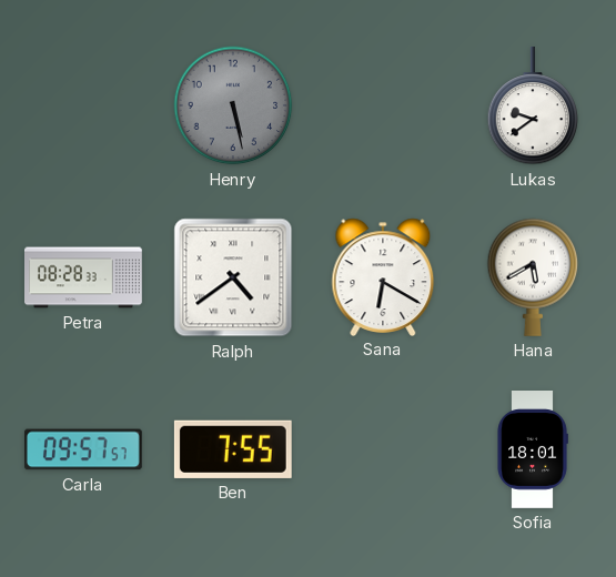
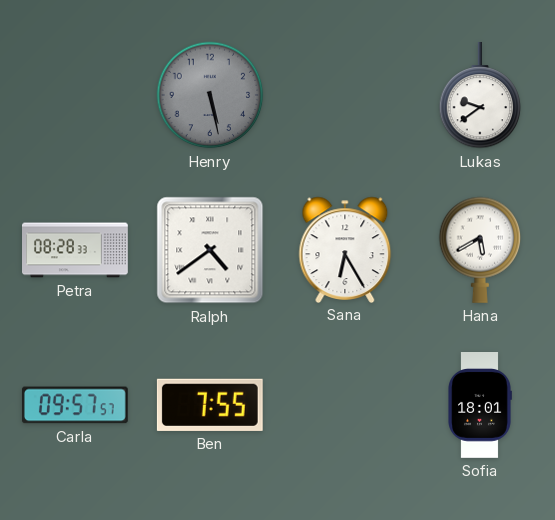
Sana: 6:20 -> 6:25
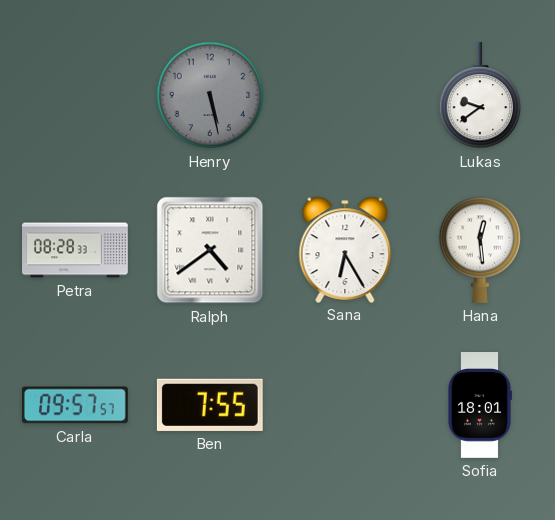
Hana: 5:40 -> 12:29
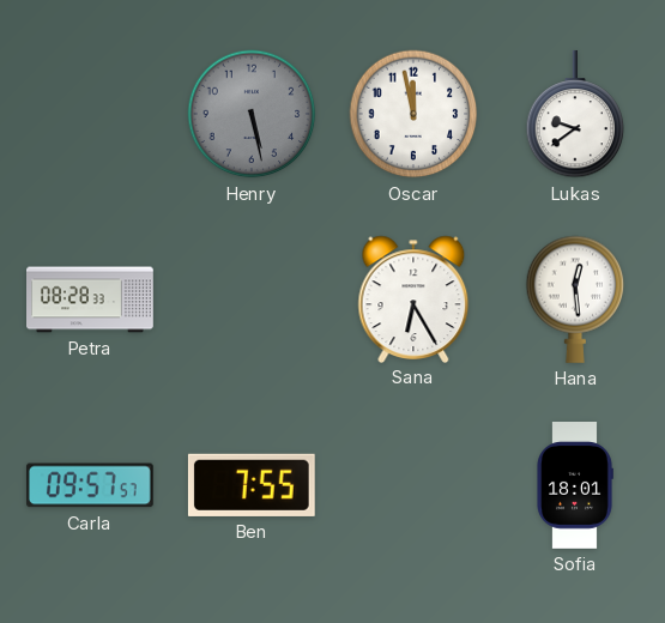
Oscar: none -> 11:58
Ralph: 4:39 -> none
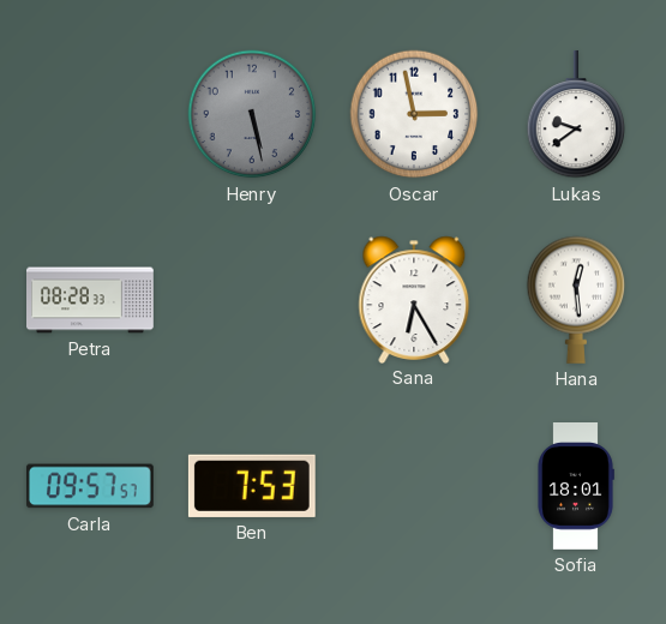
Oscar: 11:58 -> 2:58
Ben: 7:55 -> 7:53
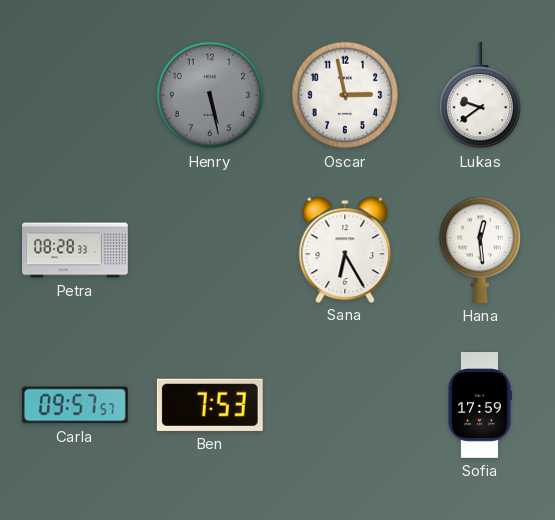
Sofia: 18:01 -> 17:59
